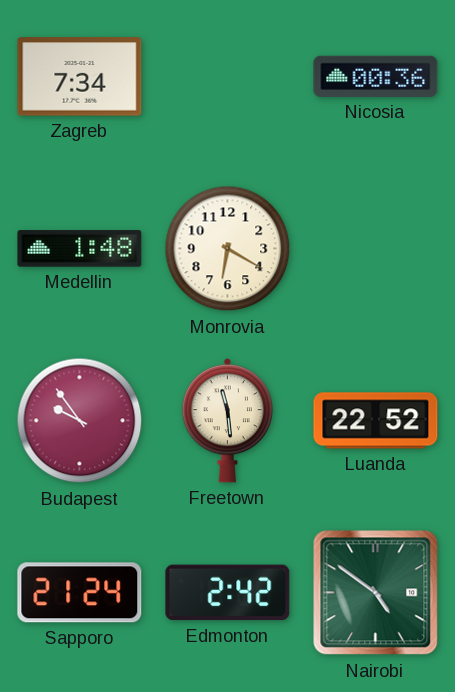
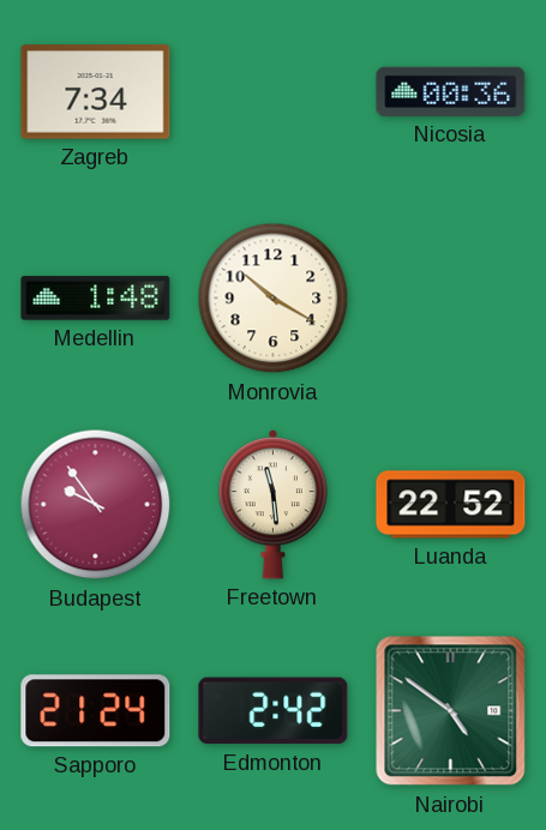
Monrovia: 6:20 -> 10:20
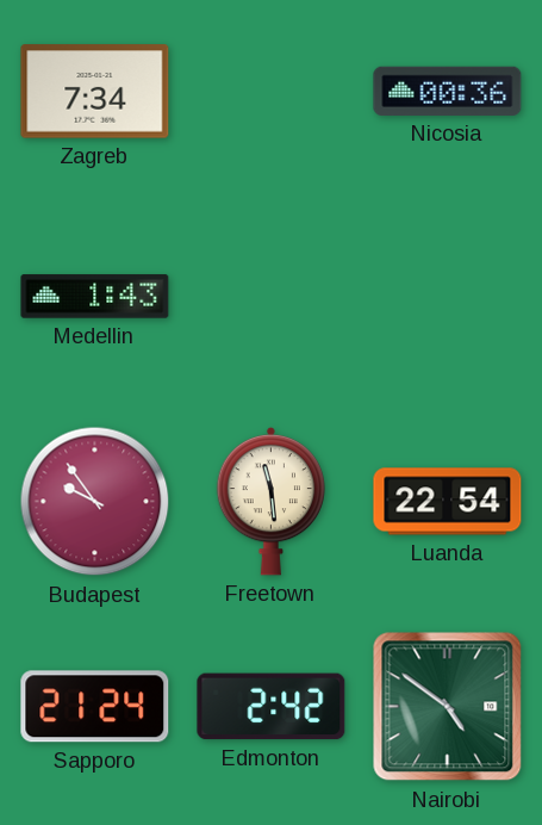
Medellin: 1:48 -> 1:43
Monrovia: 10:20 -> none
Luanda: 22:52 -> 22:54
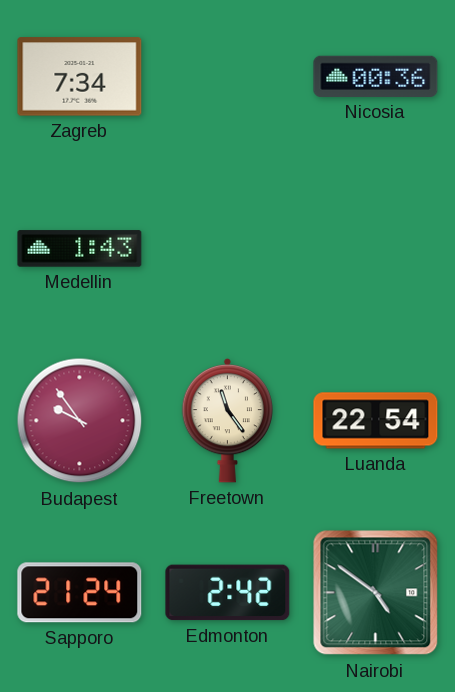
Freetown: 11:29 -> 11:24
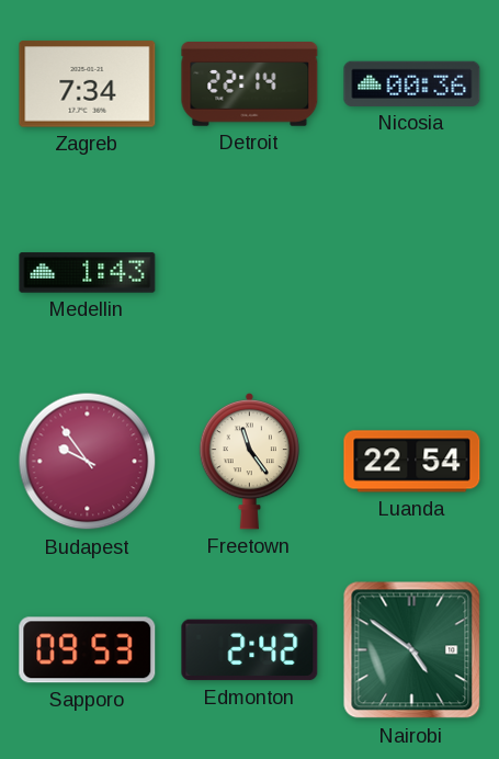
Detroit: none -> 22:14
Sapporo: 21:24 -> 09:53
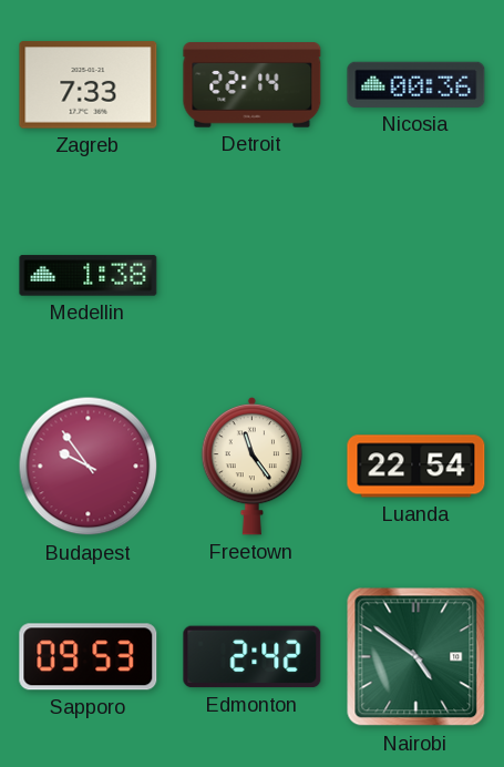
Zagreb: 7:34 -> 7:33
Medellin: 1:43 -> 1:38
